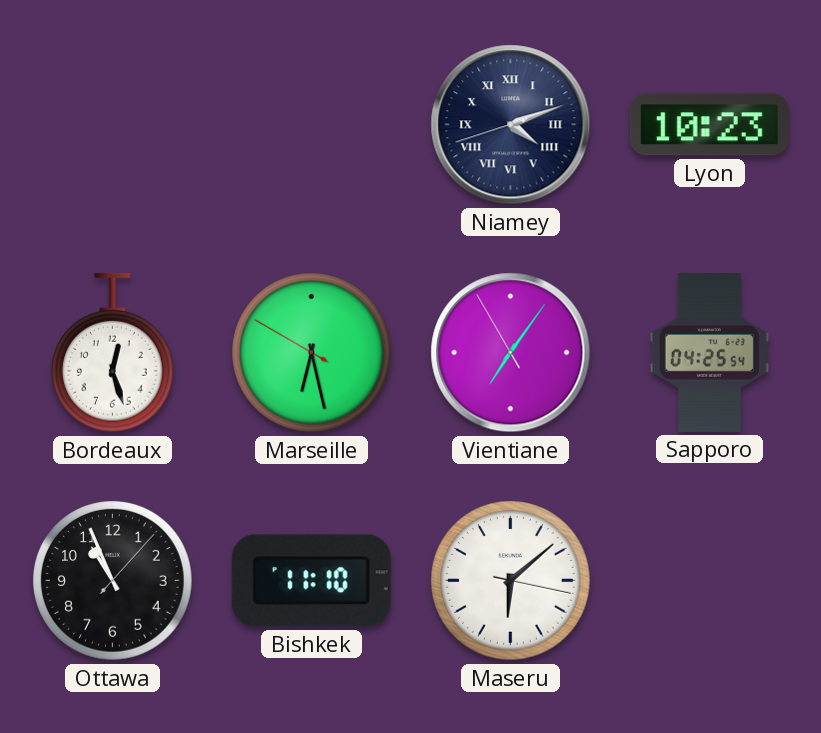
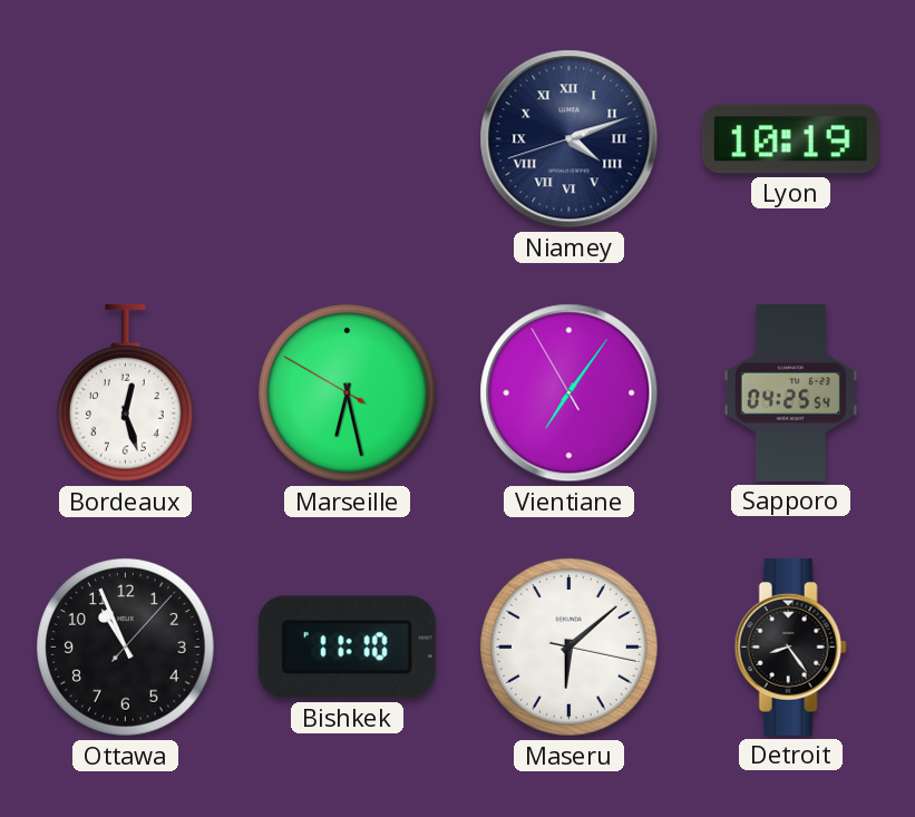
Lyon: 10:23 -> 10:19
Detroit: none -> 8:24
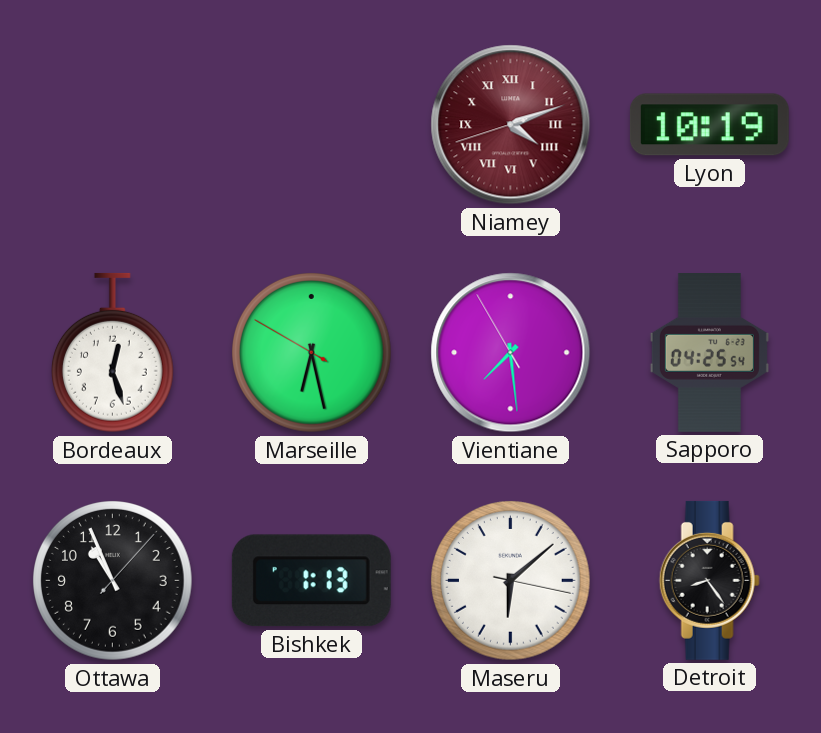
Niamey dial: navy -> burgundy
Vientiane: 7:05 -> 7:28
Bishkek: 11:10 -> 1:13
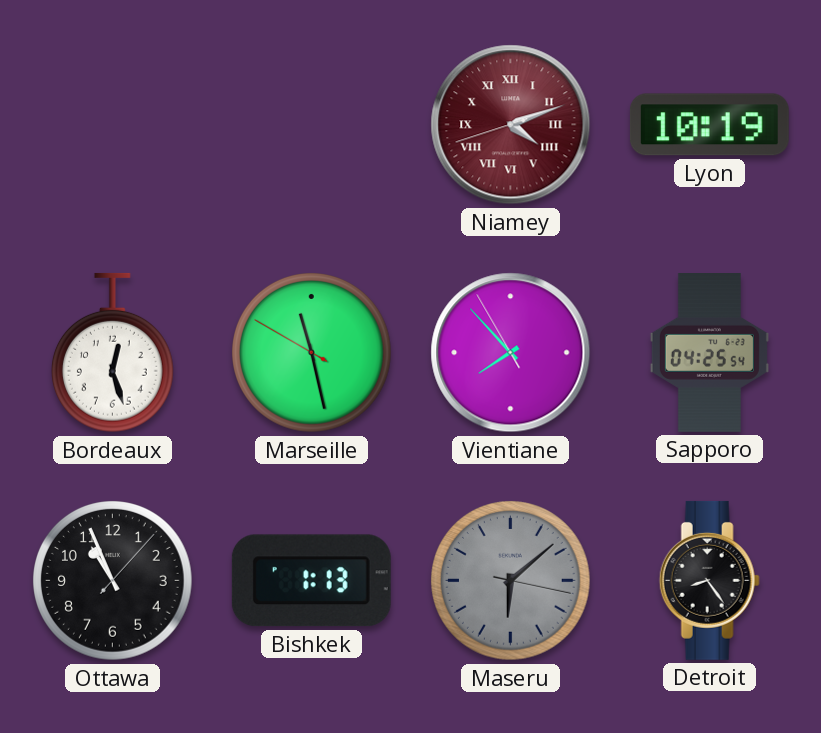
Marseille: 6:27 -> 11:27
Vientiane: 7:28 -> 7:52
Maseru dial: white -> grey
